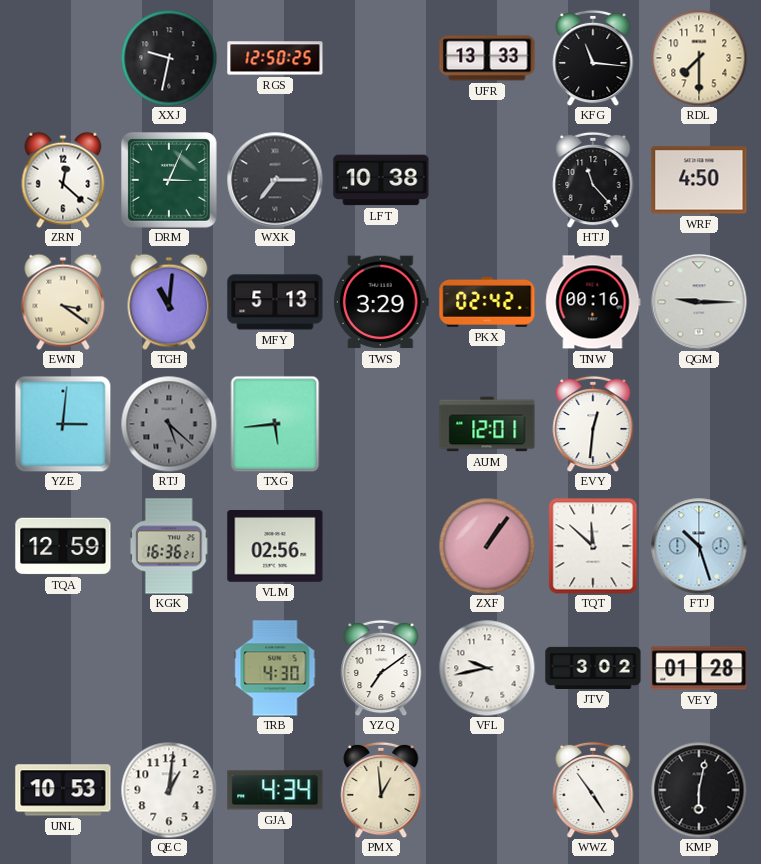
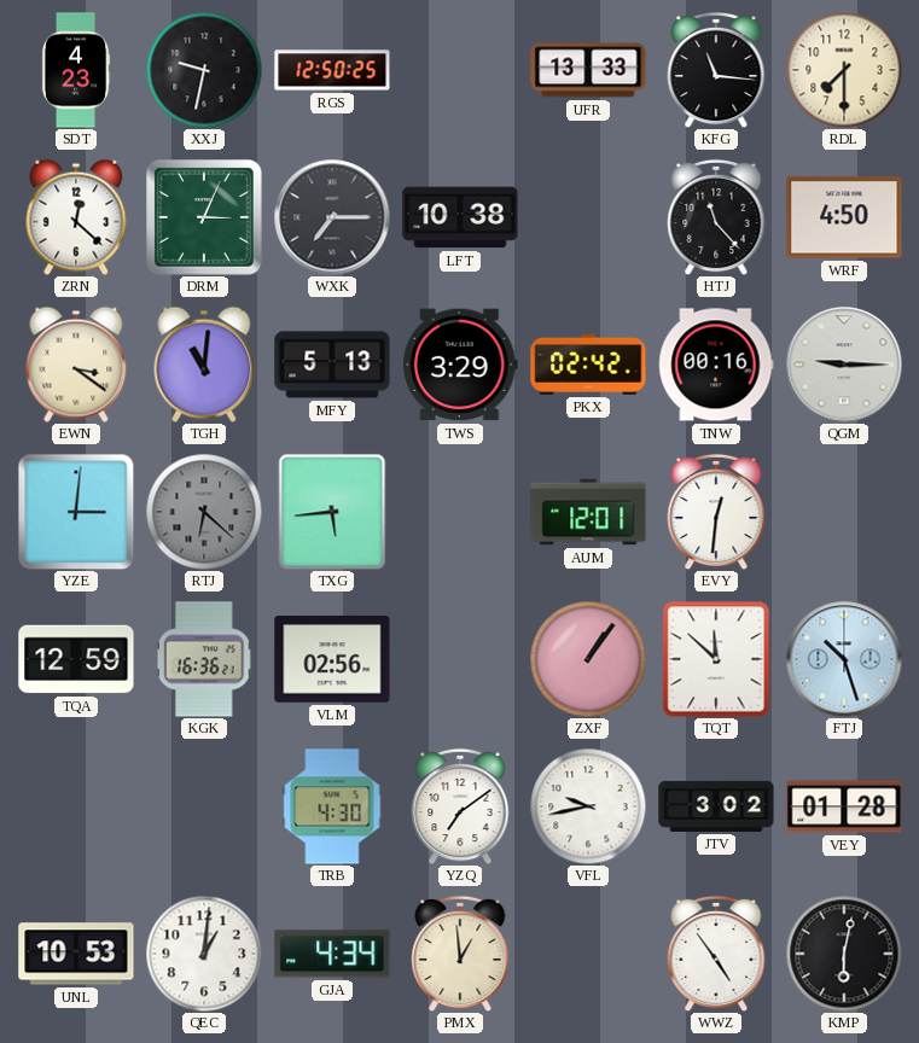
SDT: none -> 4:23
RTJ: 5:22 -> 6:22
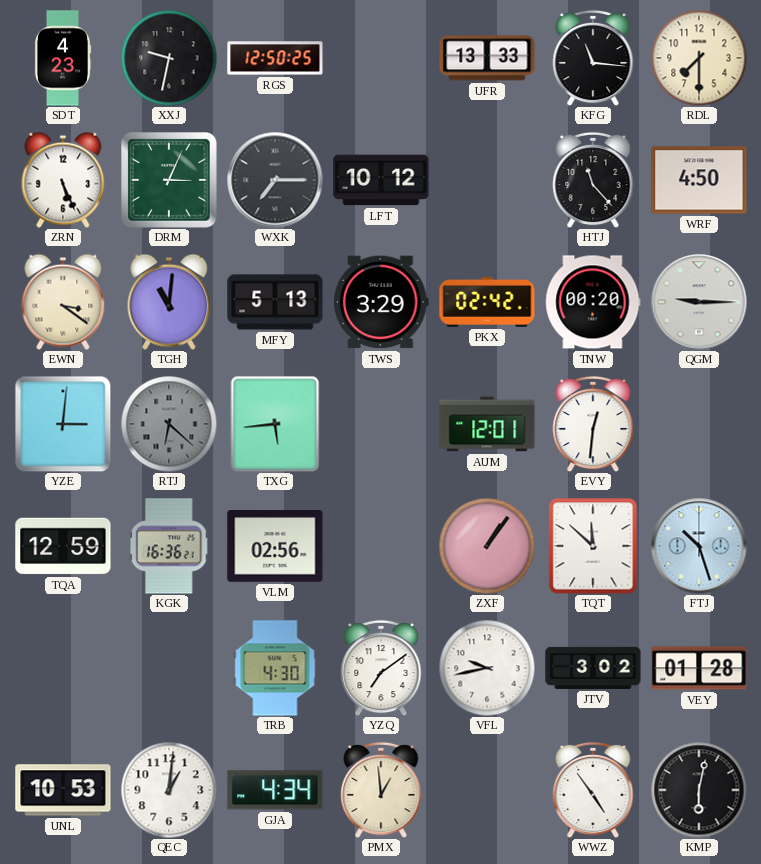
ZRN: 12:22 -> 5:26
LFT: 10:38 -> 10:12
TNW: 00:16 -> 00:20
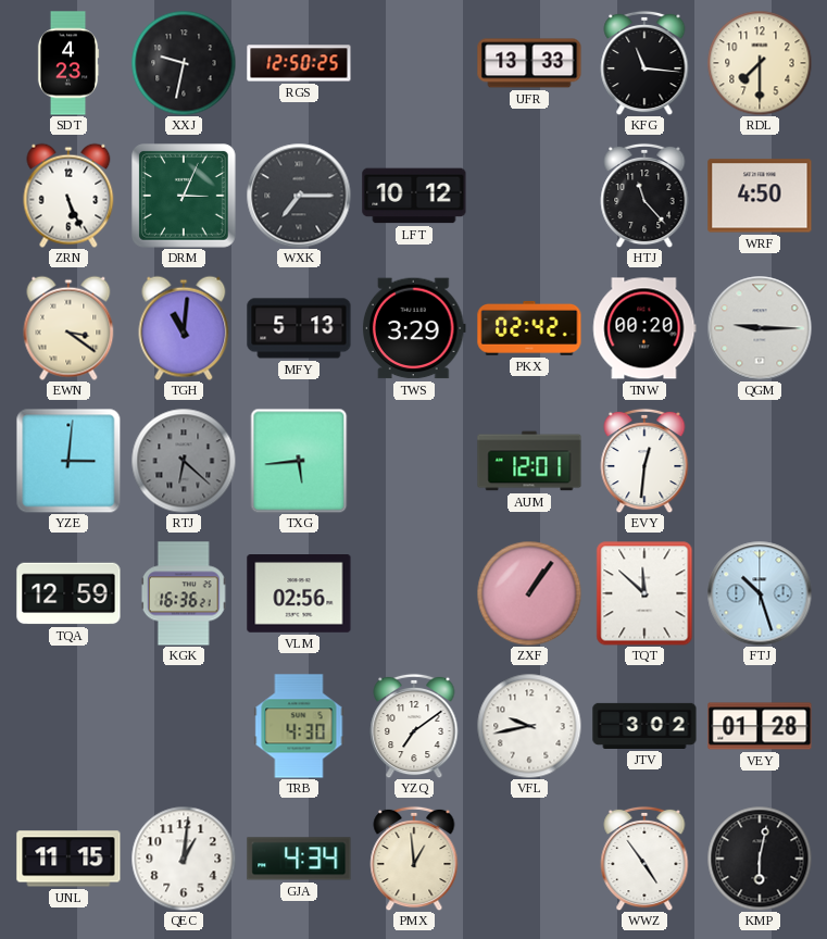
UNL: 10:53 -> 11:15
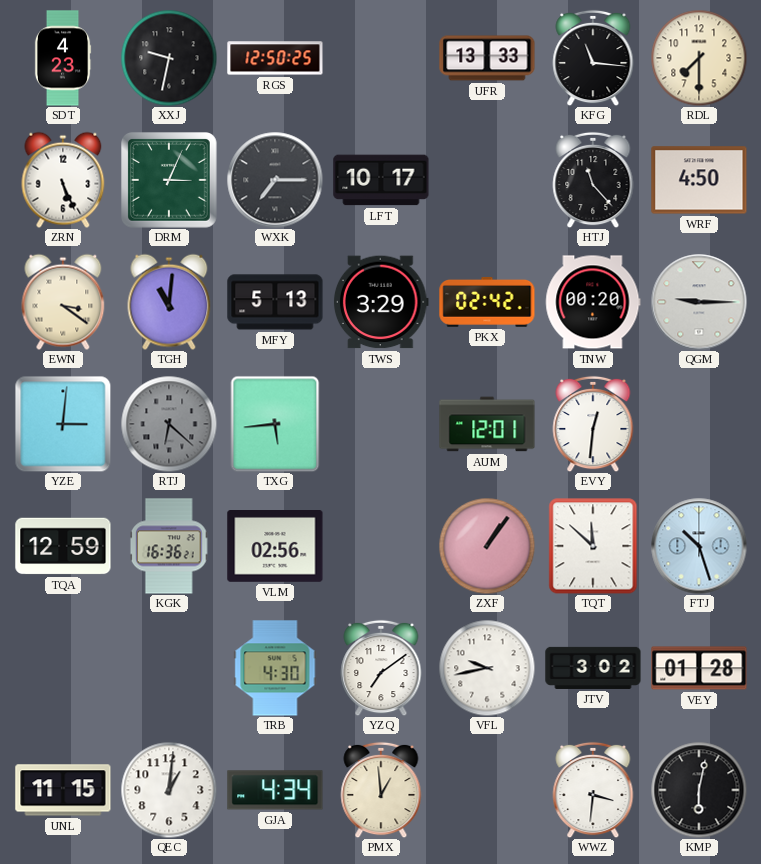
LFT: 10:12 -> 10:17
WWZ: 4:54 -> 3:31
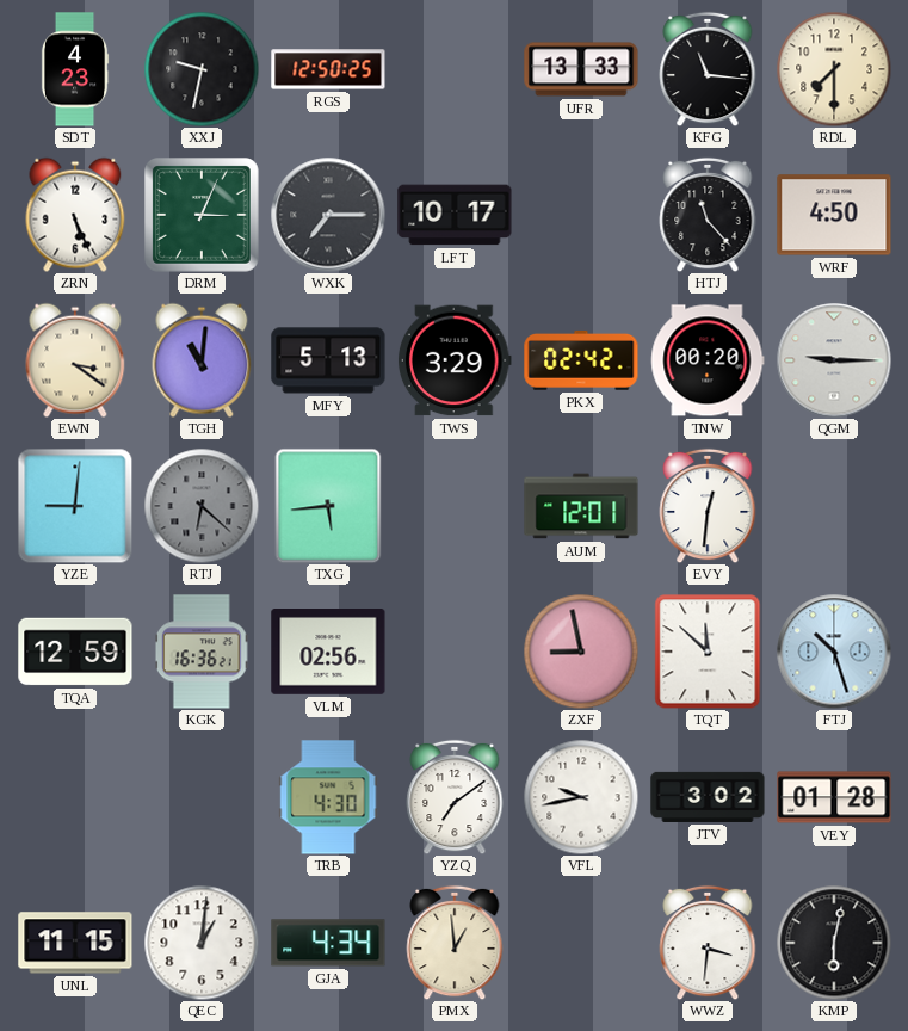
YZE: 3:01 -> 9:01
ZXF: 1:06 -> 8:58
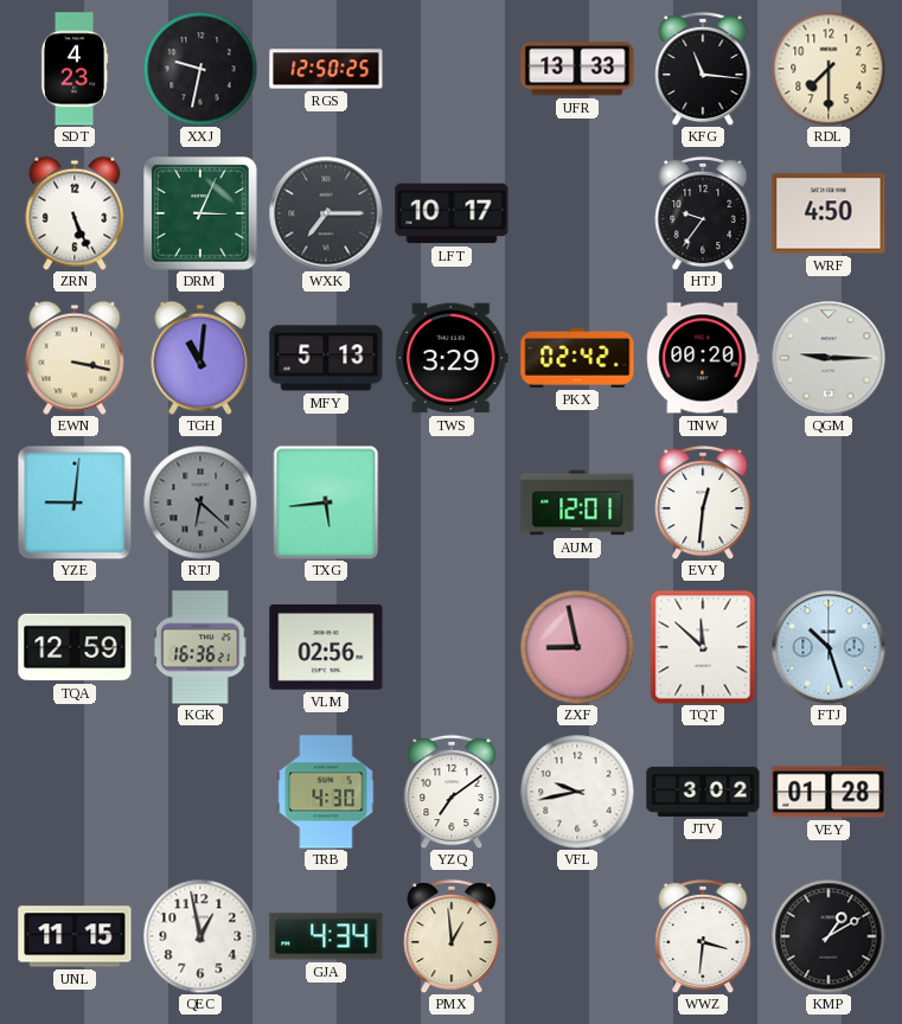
HTJ: 11:23 -> 9:36
EWN: 3:21 -> 3:17
QEC: 1:01 -> 12:58
KMP: 6:02 -> 1:10
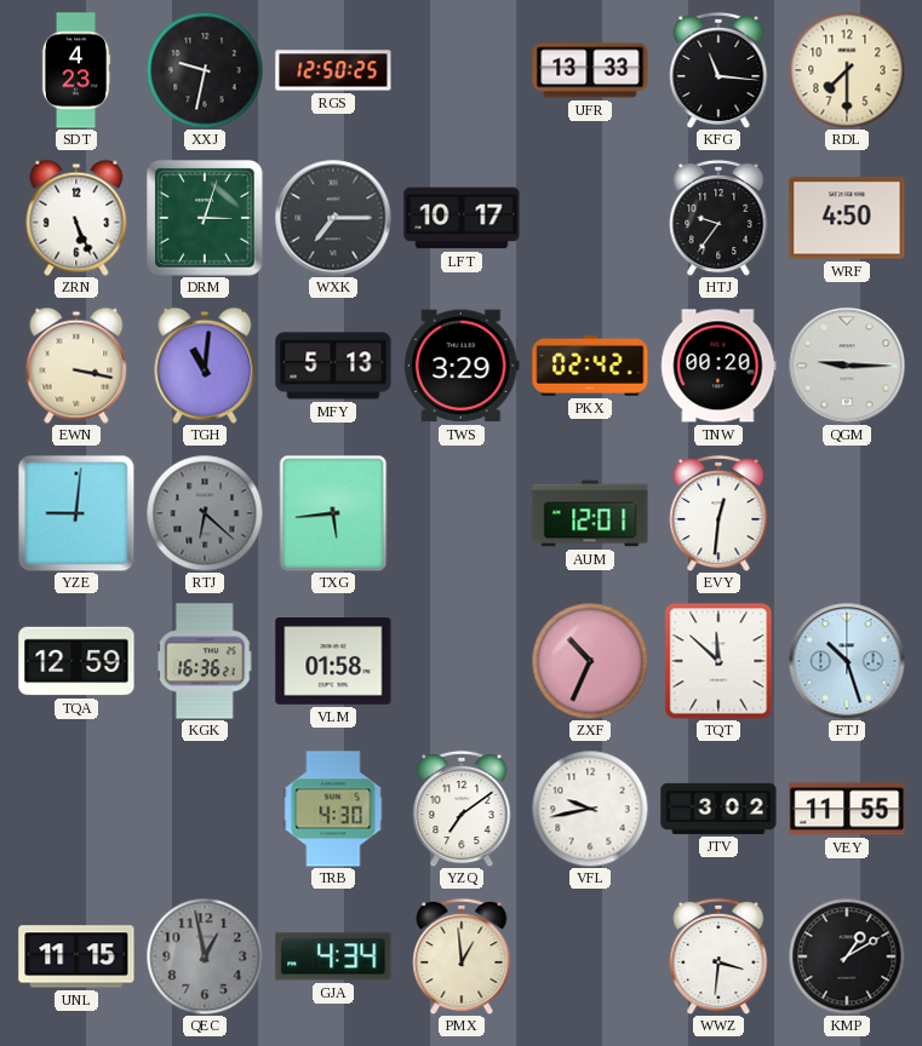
DRM: 3:04 -> 3:03
VLM: 02:56 -> 01:58
ZXF: 8:58 -> 10:34
VEY: 01:28 -> 11:55
QEC dial: white -> grey
